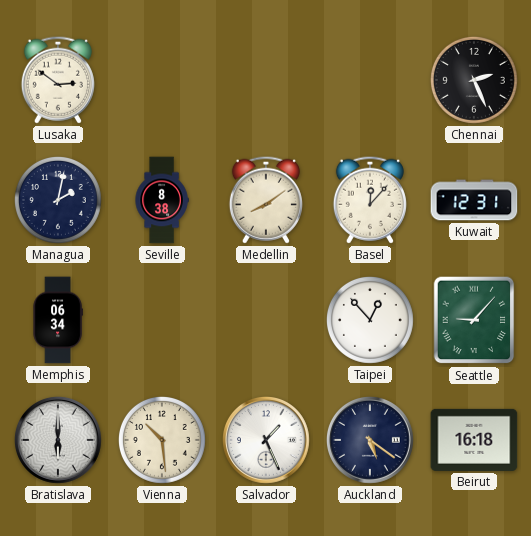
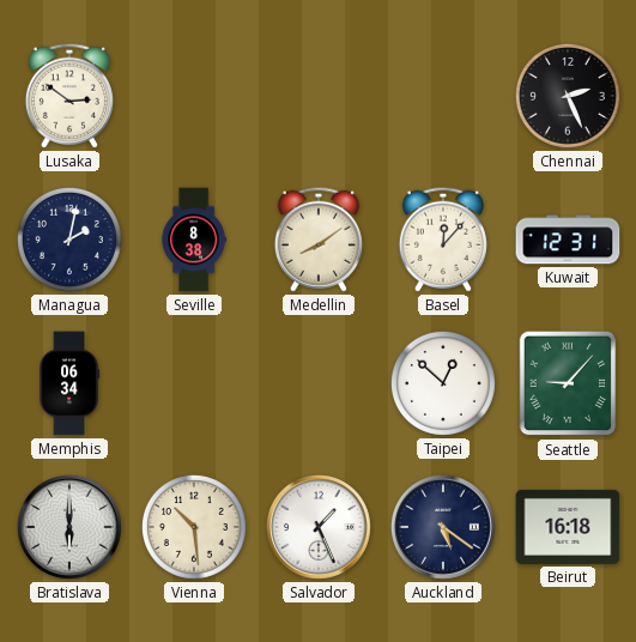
Taipei: 12:53 -> 12:52
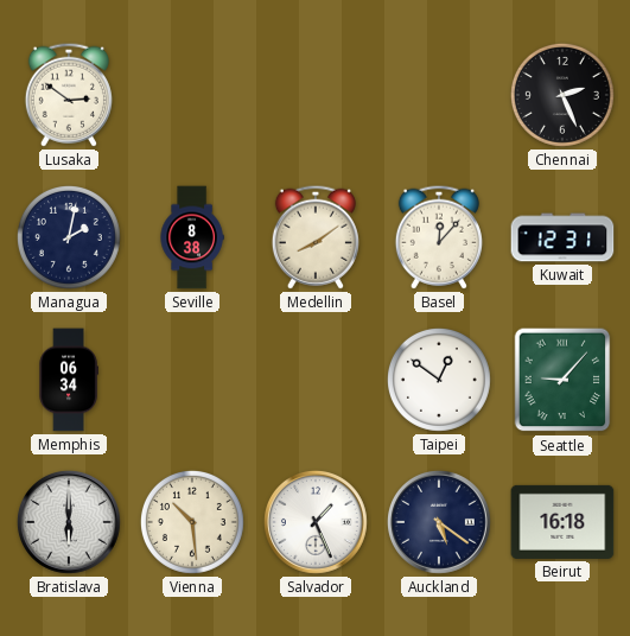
Taipei: 12:52 -> 12:51
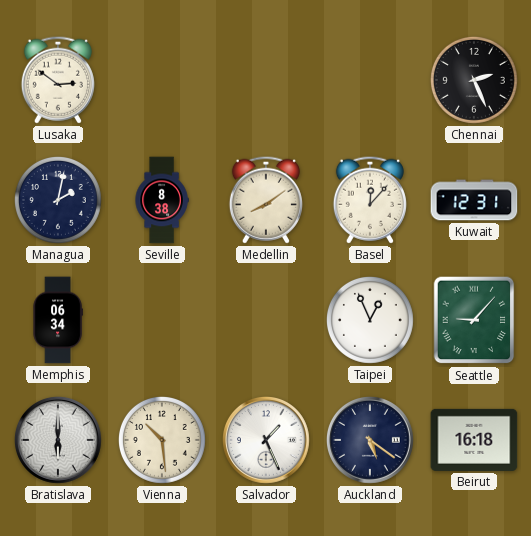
Taipei: 12:51 -> 12:56
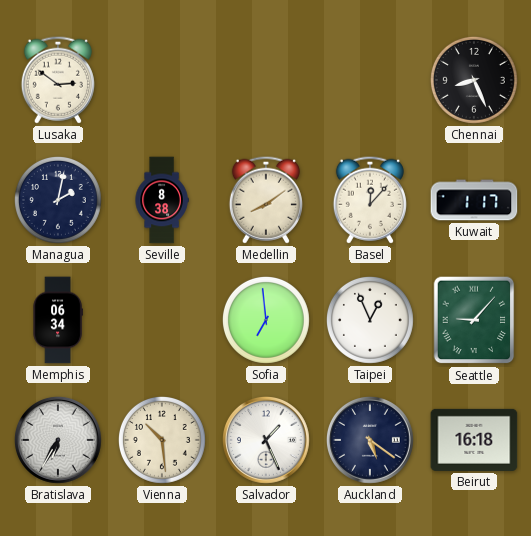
Chennai: 2:26 -> 8:26
Kuwait: 12:31 -> 1:17
Sofia: none -> 6:59
Bratislava: 6:00 -> 6:35
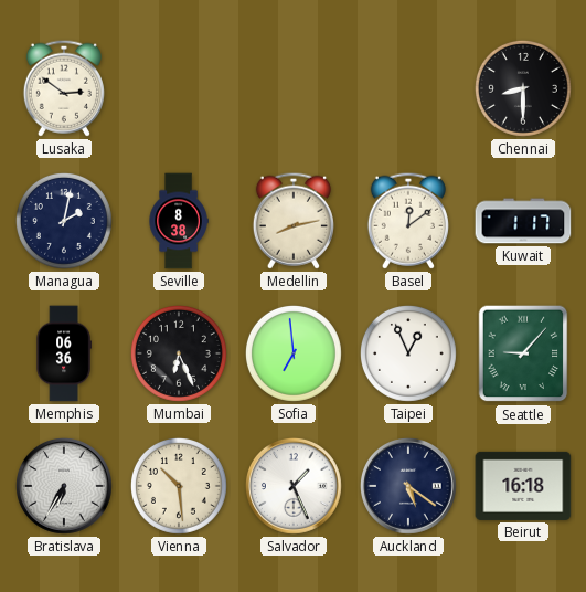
Chennai: 8:26 -> 8:30
Medellin: 8:09 -> 8:13
Basel: 12:07 -> 12:09
Memphis: 06:34 -> 06:36
Mumbai: none -> 6:26
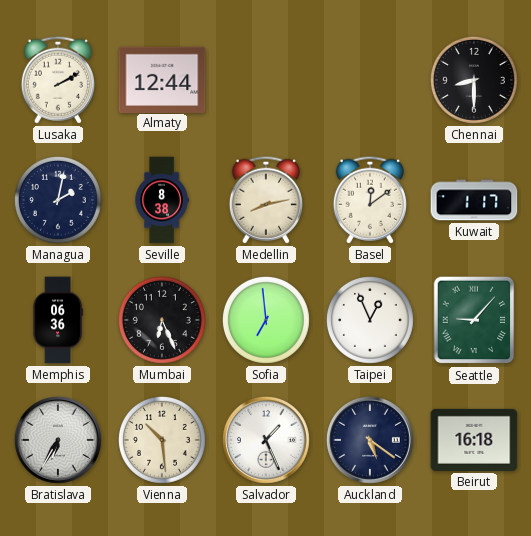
Lusaka: 2:51 -> 2:10
Almaty: none -> 12:44
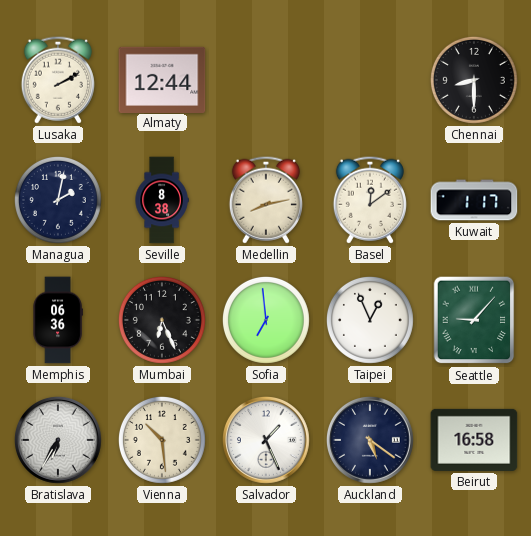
Beirut: 16:18 -> 16:58
